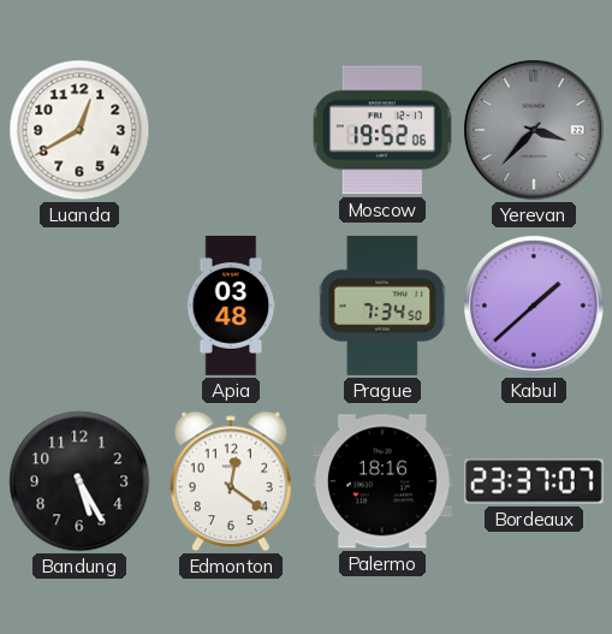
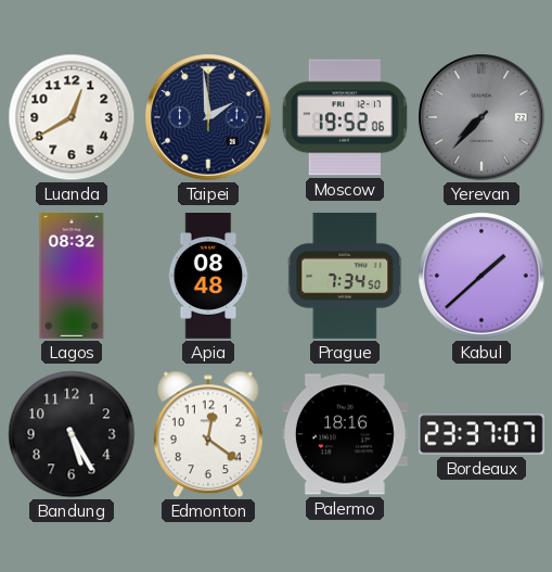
Taipei: none -> 1:59
Yerevan: 3:37 -> 7:37
Lagos: none -> 08:32
Apia: 03:48 -> 08:48
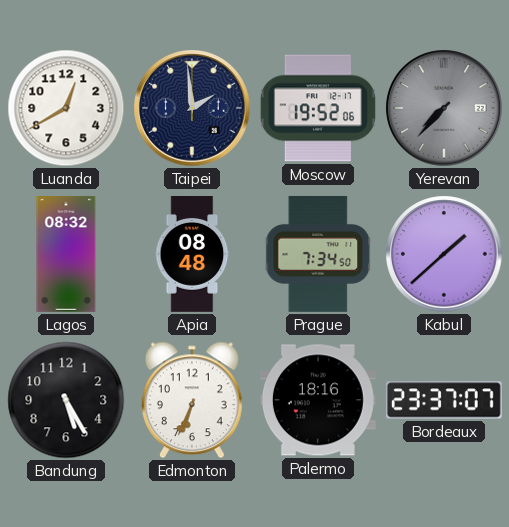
Edmonton: 12:21 -> 6:34
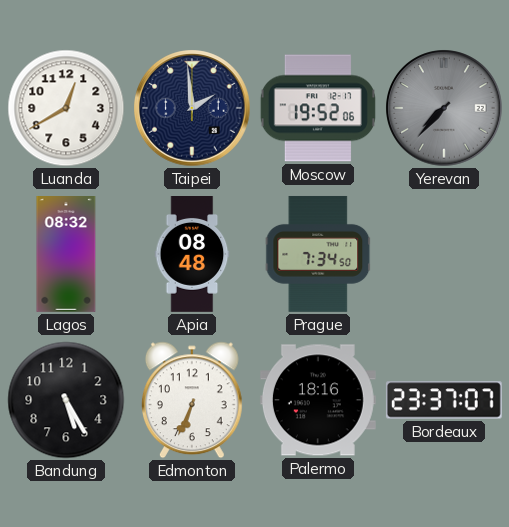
Kabul: 1:38 -> none
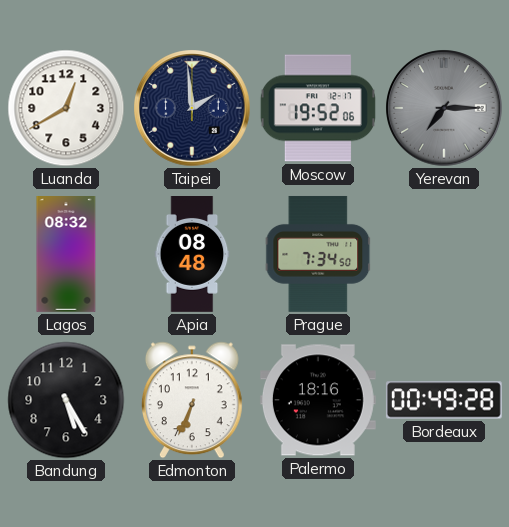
Yerevan: 7:37 -> 7:15
Bordeaux: 23:37 -> 00:49
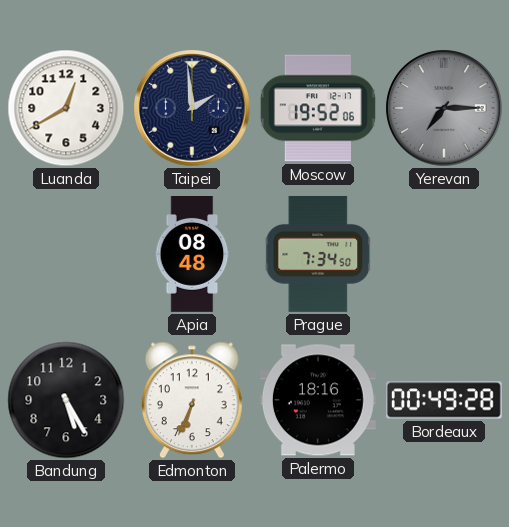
Lagos: 08:32 -> none
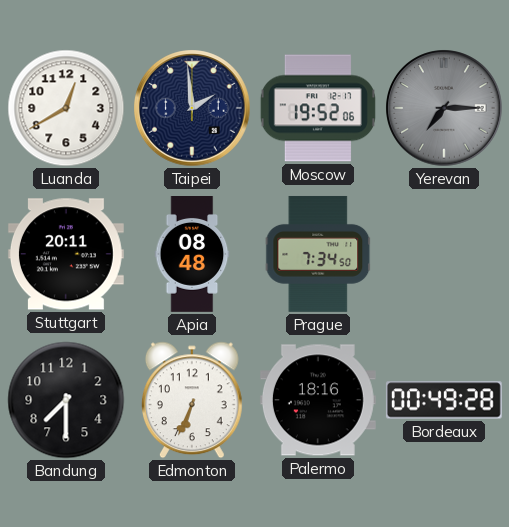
Stuttgart: none -> 20:11
Bandung: 5:25 -> 7:30
